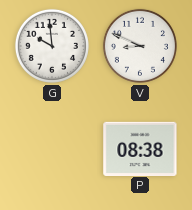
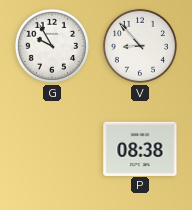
G: 9:59 -> 9:55
V: 8:49 -> 8:53
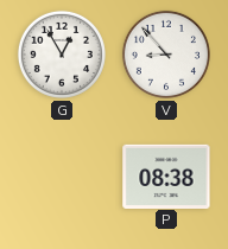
G: 9:55 -> 12:55
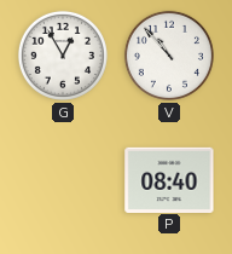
V: 8:53 -> 10:53
P: 08:38 -> 08:40
